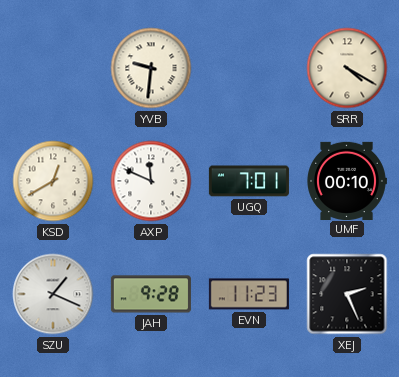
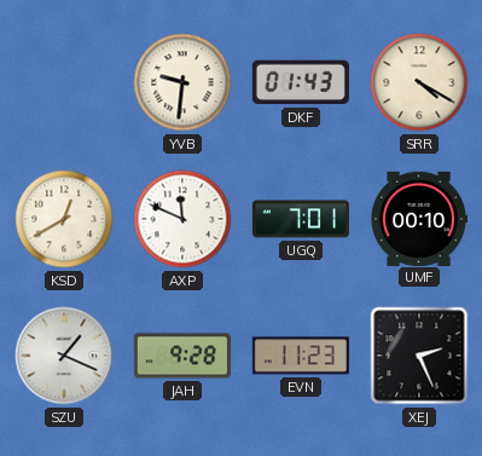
DKF: none -> 01:43
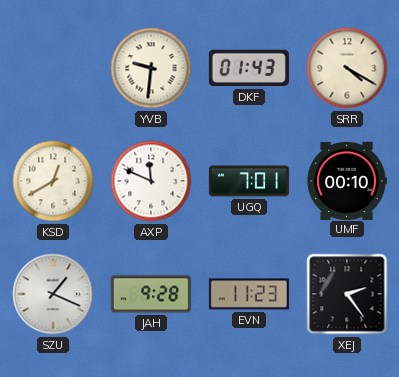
XEJ: 2:26 -> 2:24
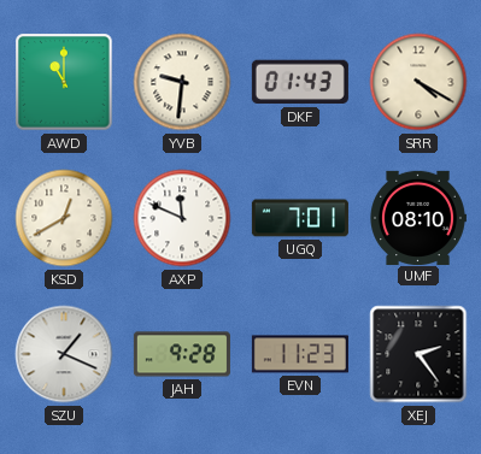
AWD: none -> 11:00
UMF: 00:10 -> 08:10
